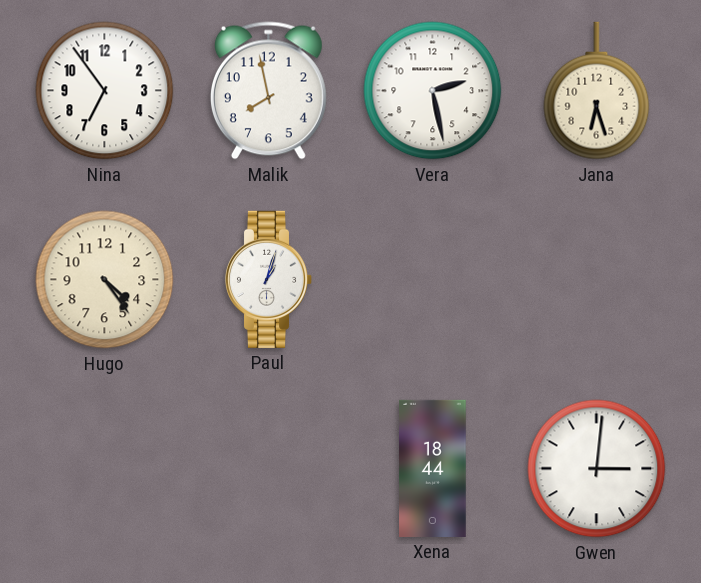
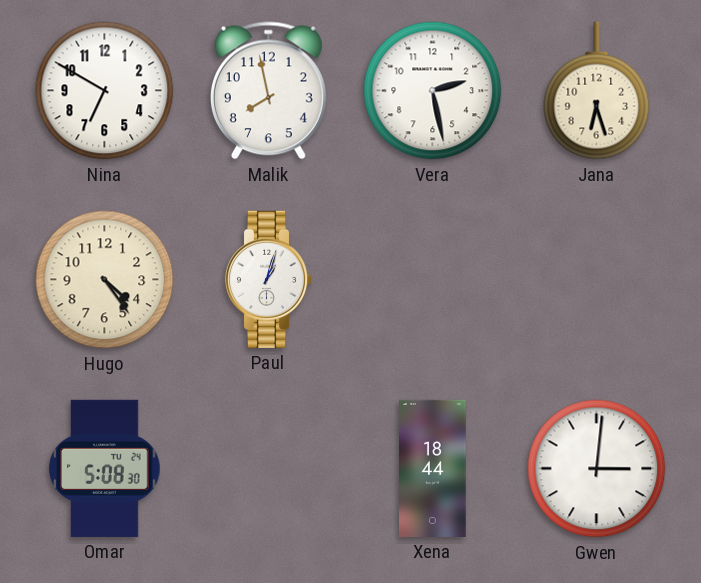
Nina: 6:54 -> 6:50
Omar: none -> 5:08
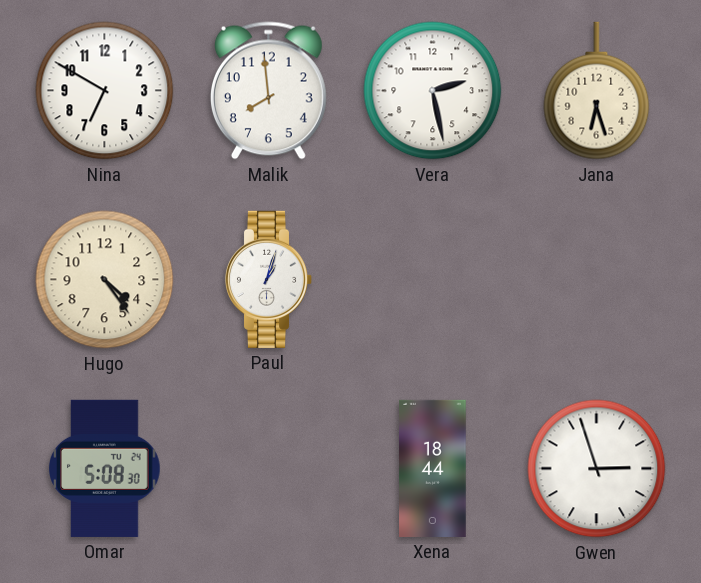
Malik: 7:58 -> 7:59
Gwen: 3:01 -> 2:57
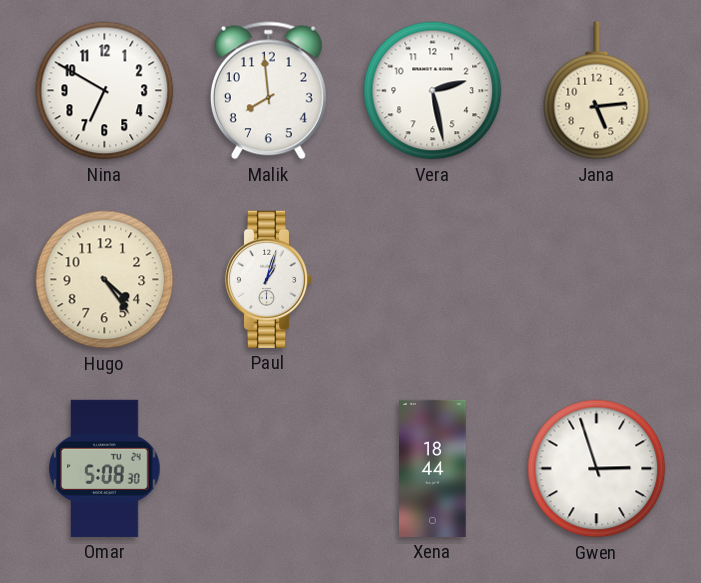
Jana: 6:27 -> 5:14
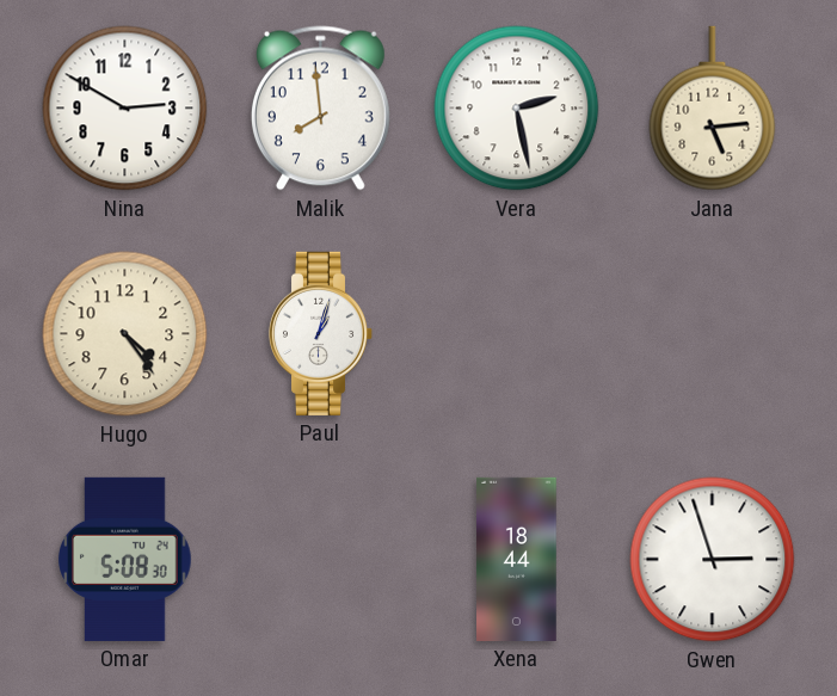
Nina: 6:50 -> 2:50
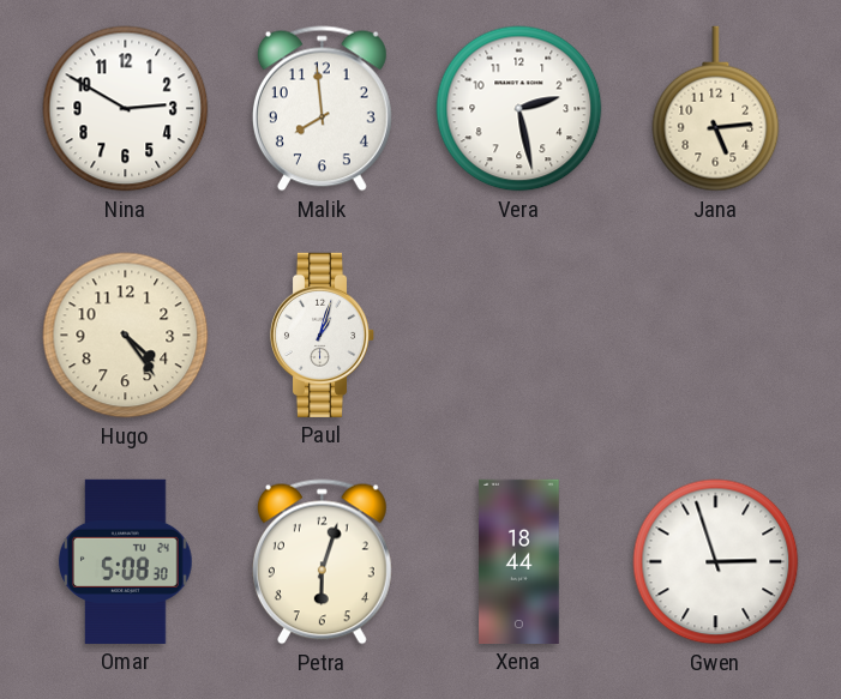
Petra: none -> 6:03
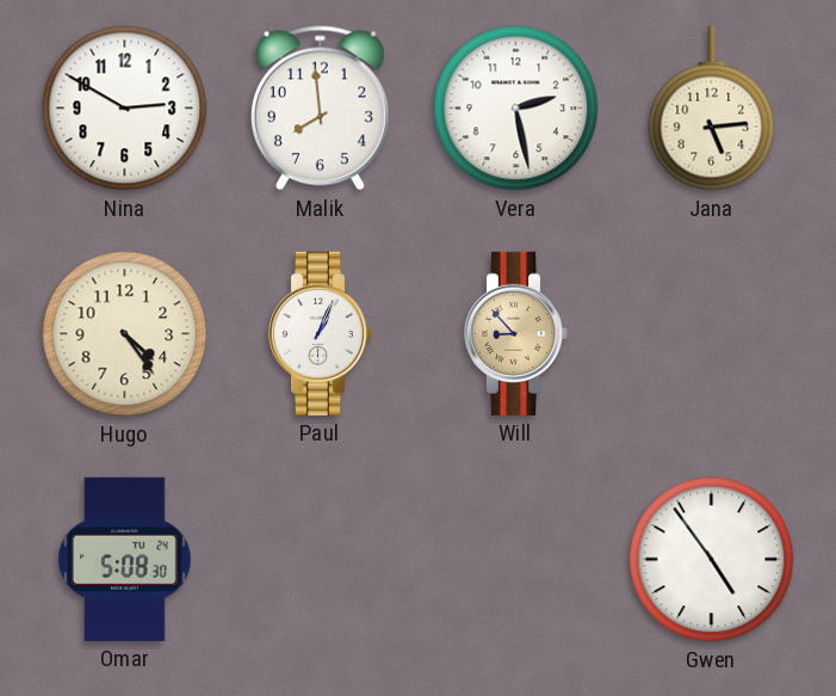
Paul: 1:03 -> 1:04
Will: none -> 8:53
Petra: 6:03 -> none
Xena: 18:44 -> none
Gwen: 2:57 -> 4:54
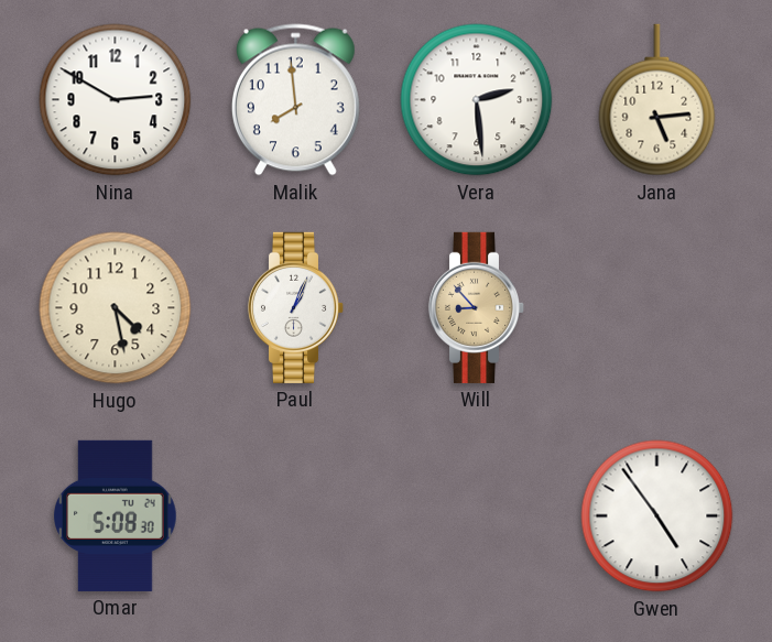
Vera: 2:28 -> 2:29
Hugo: 4:24 -> 4:28
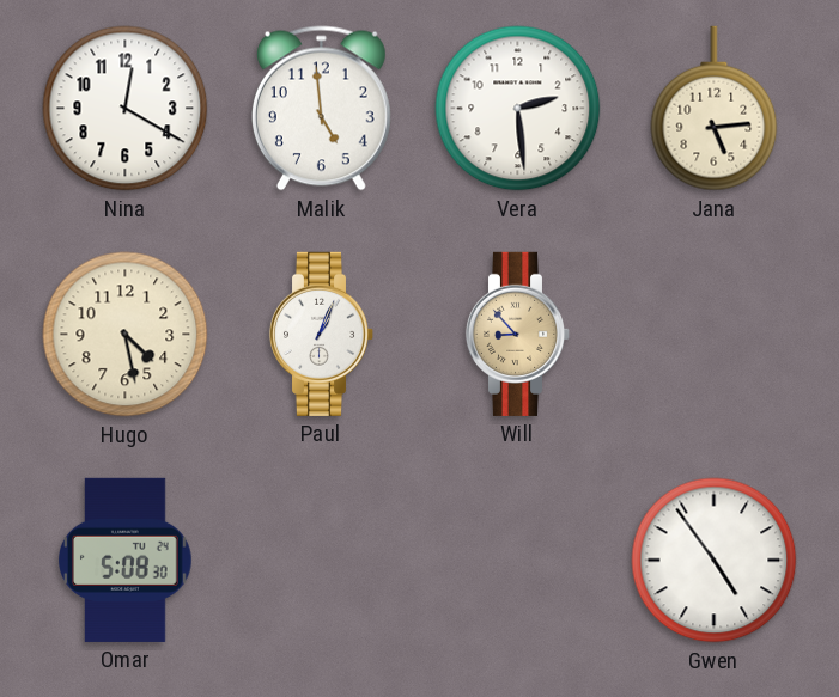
Nina: 2:50 -> 12:20
Malik: 7:59 -> 4:59
